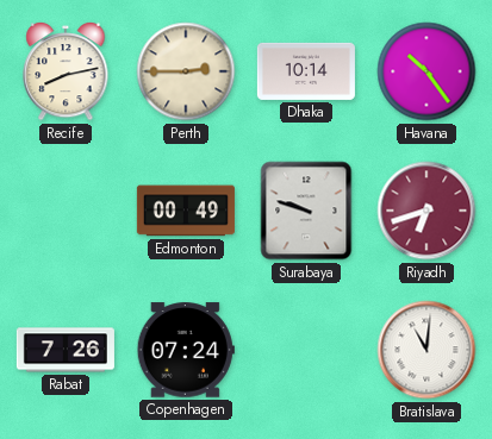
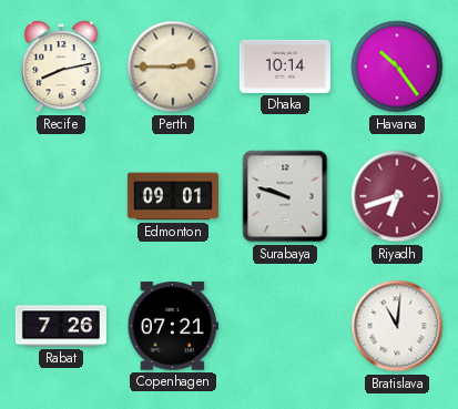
Edmonton: 00:49 -> 09:01
Copenhagen: 07:24 -> 07:21
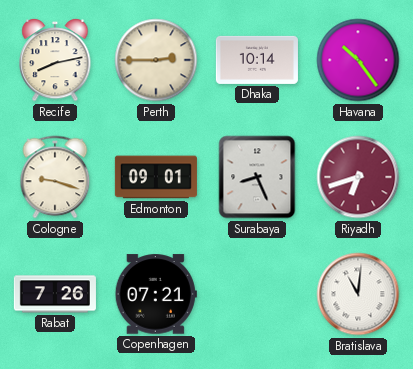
Cologne: none -> 9:18
Surabaya: 9:48 -> 8:26
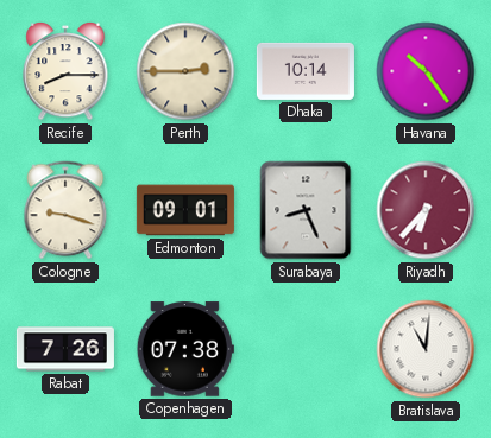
Recife: 8:13 -> 8:15
Riyadh: 6:42 -> 6:37
Copenhagen: 07:21 -> 07:38
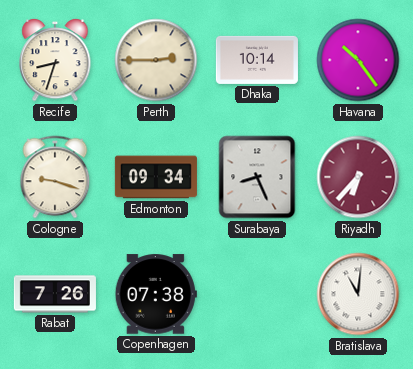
Recife: 8:15 -> 8:33
Edmonton: 09:01 -> 09:34
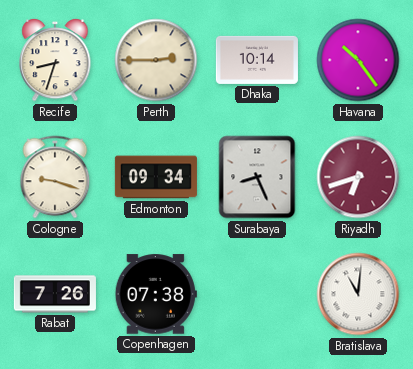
Riyadh: 6:37 -> 6:42
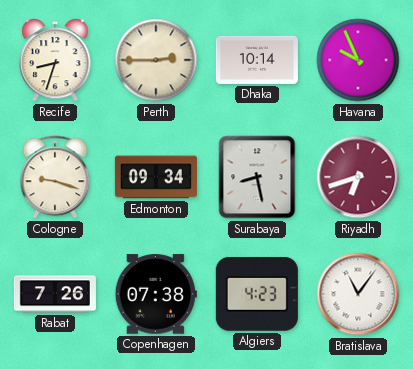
Havana: 10:24 -> 9:56
Surabaya: 8:26 -> 8:28
Algiers: none -> 4:23
Bratislava: 11:01 -> 11:06
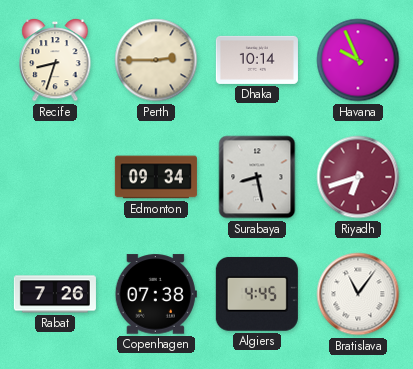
Cologne: 9:18 -> none
Algiers: 4:23 -> 4:45
